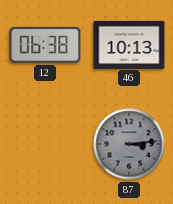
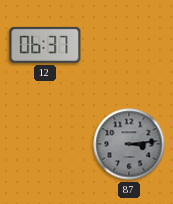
12: 06:38 -> 06:37
46: 10:13 -> none
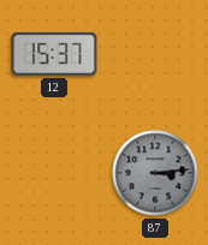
12: 06:37 -> 15:37
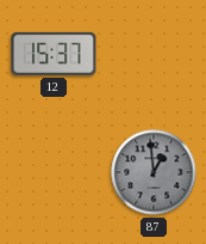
87: 3:14 -> 12:59
